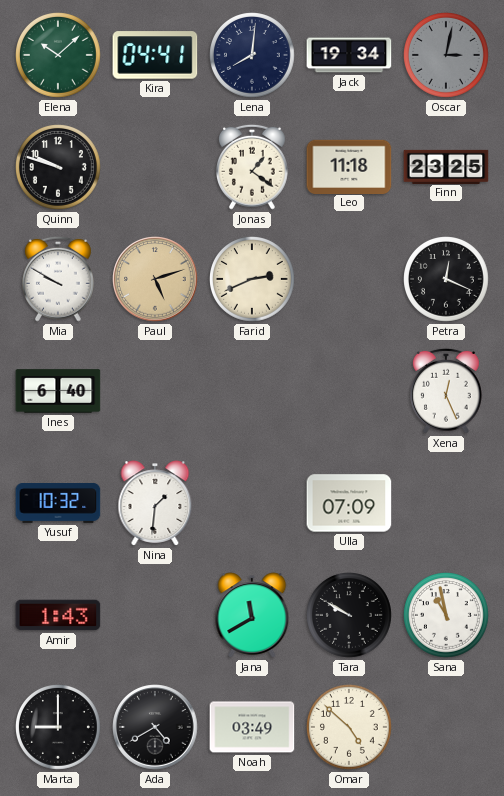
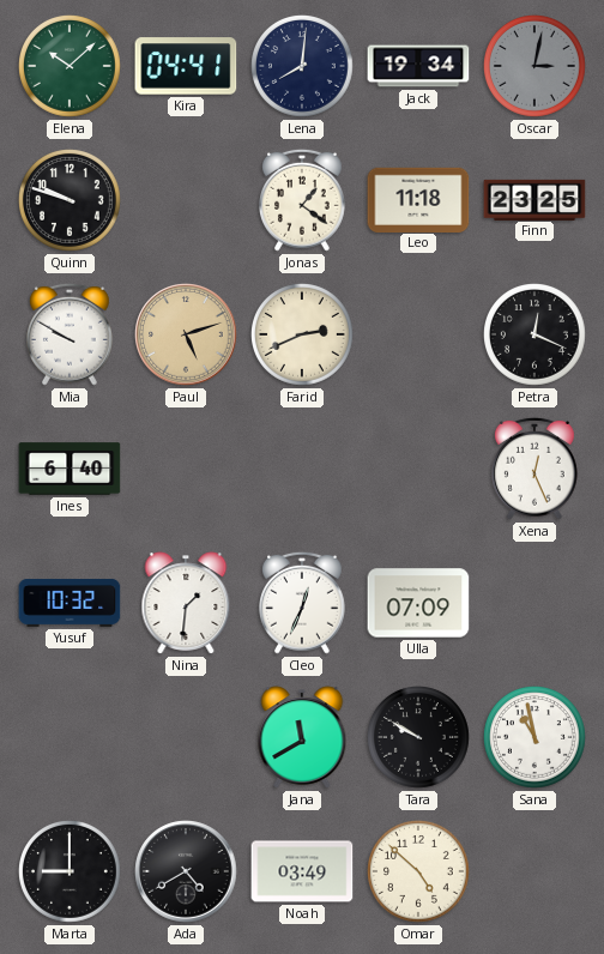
Cleo: none -> 12:34
Amir: 1:43 -> none
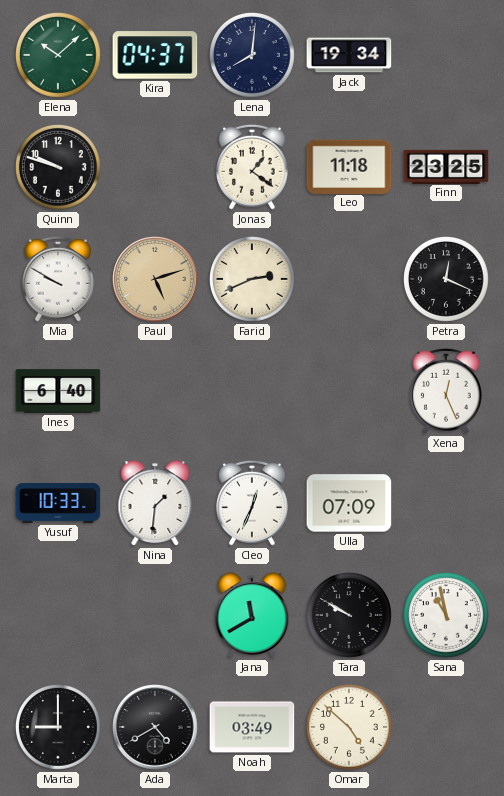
Kira: 04:41 -> 04:37
Oscar: 3:02 -> none
Yusuf: 10:32 -> 10:33
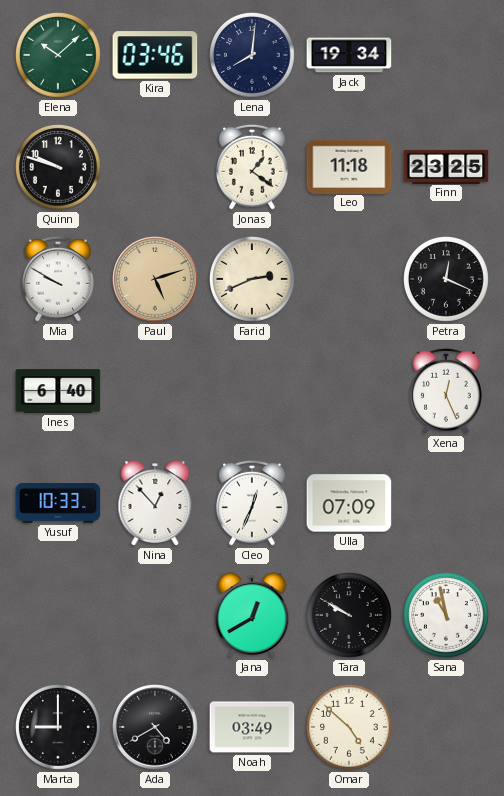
Kira: 04:37 -> 03:46
Nina: 1:31 -> 12:53
Jana: 11:40 -> 12:40
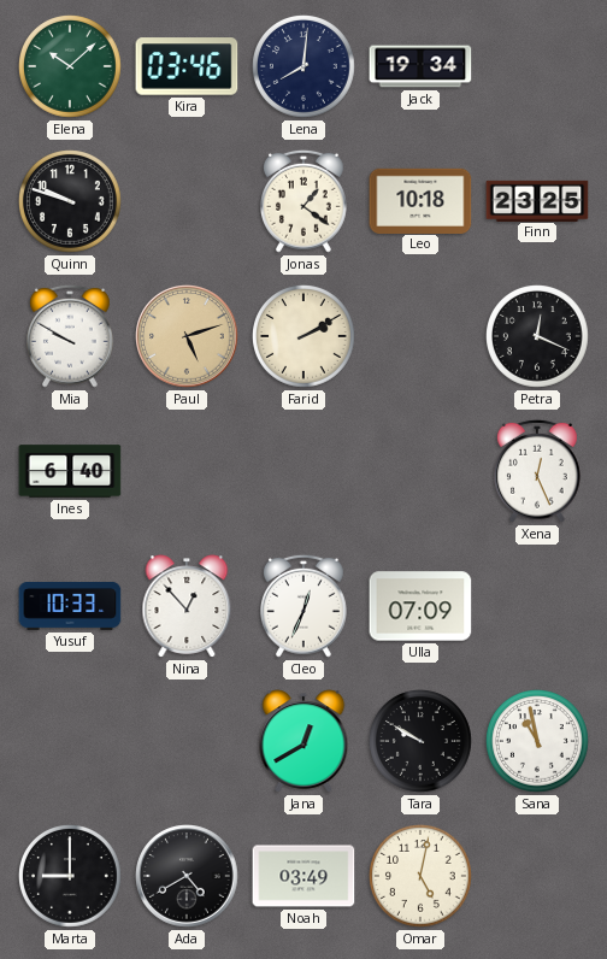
Leo: 11:18 -> 10:18
Farid: 2:41 -> 2:10
Omar: 4:52 -> 5:02
